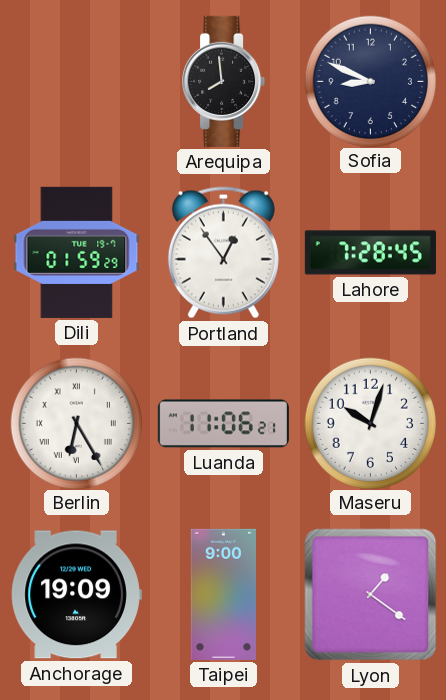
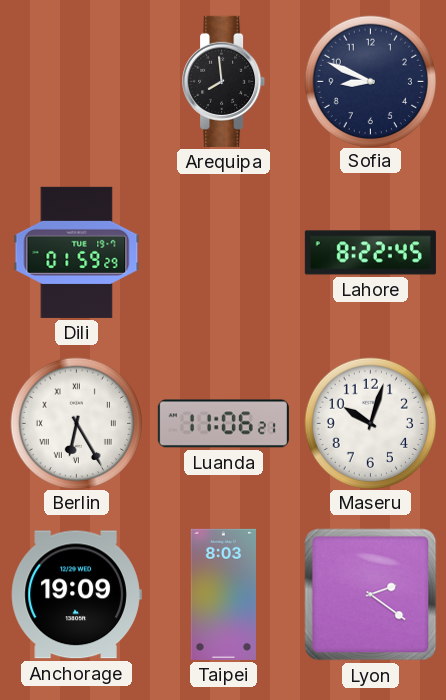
Portland: 12:54 -> none
Lahore: 7:28 -> 8:22
Taipei: 9:00 -> 8:03
Lyon: 1:21 -> 2:21
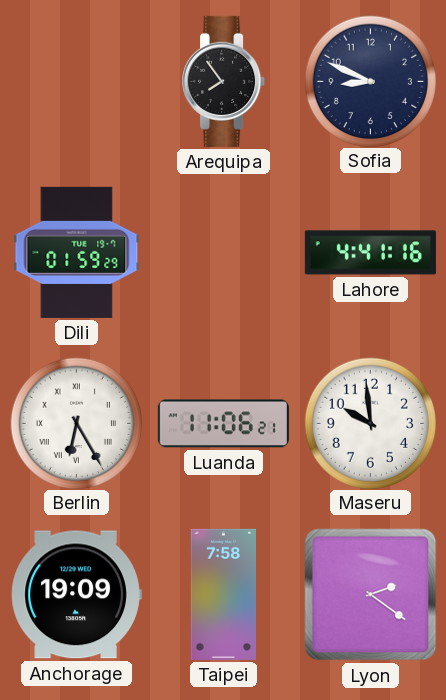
Arequipa: 7:59 -> 7:54
Lahore: 8:22 -> 4:41
Maseru: 10:03 -> 9:59
Taipei: 8:03 -> 7:58
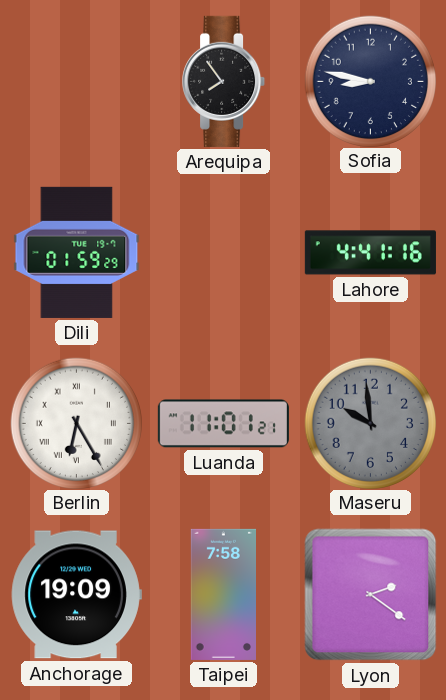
Sofia: 8:49 -> 8:47
Luanda: 11:06 -> 11:01
Maseru dial: white -> grey
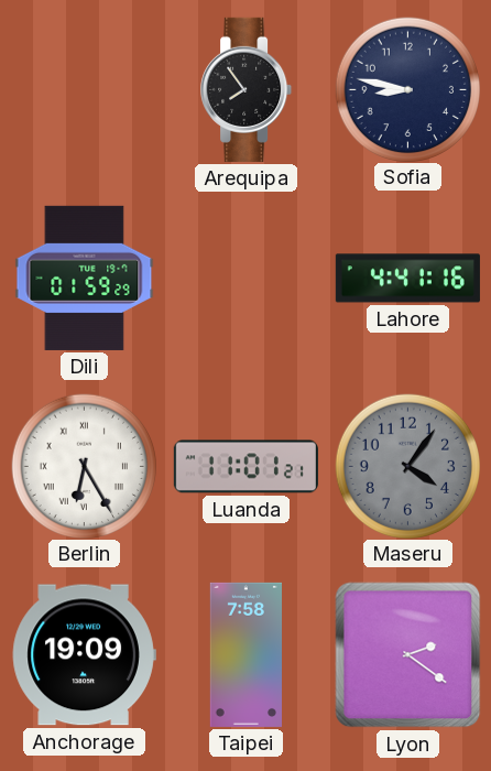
Maseru: 9:59 -> 4:06
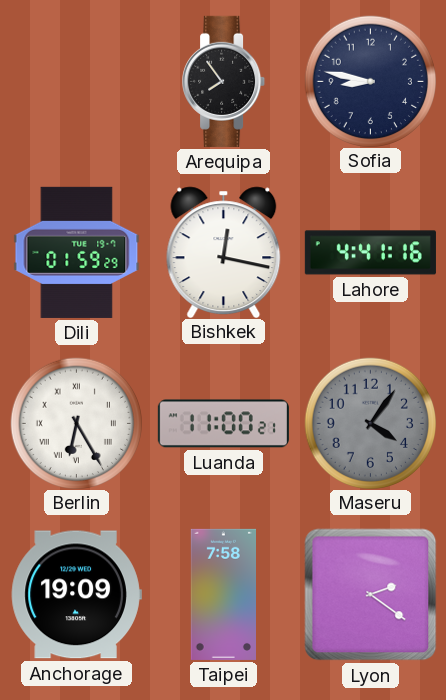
Bishkek: none -> 12:17
Luanda: 11:01 -> 11:00
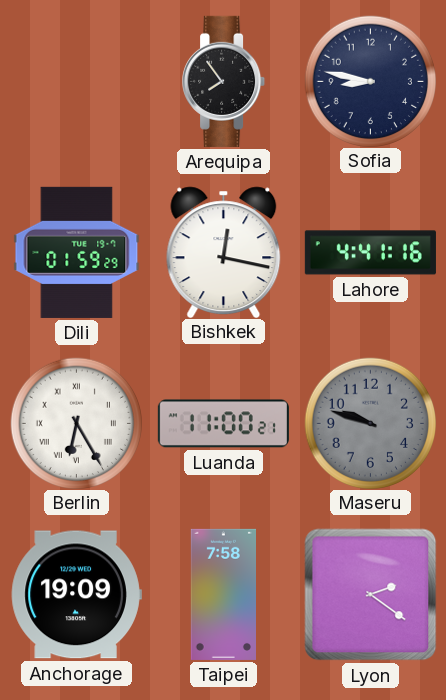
Maseru: 4:06 -> 9:48
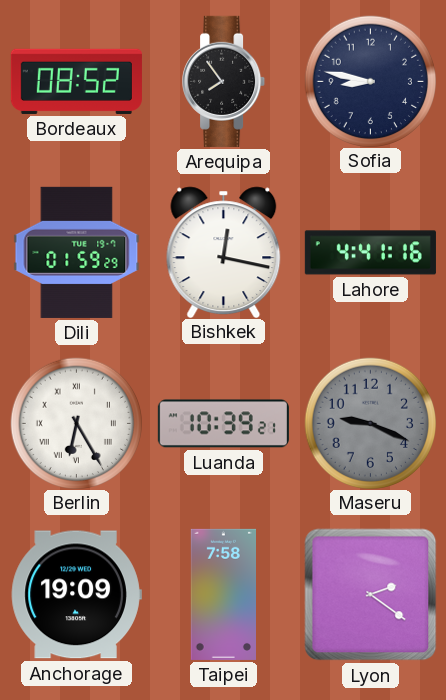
Bordeaux: none -> 08:52
Luanda: 11:00 -> 10:39
Maseru: 9:48 -> 9:19
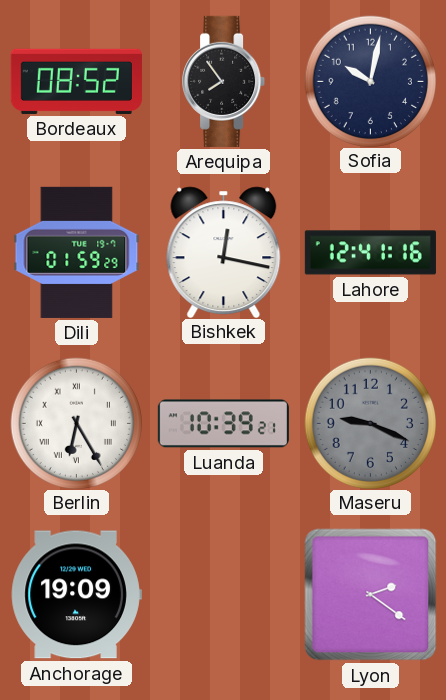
Sofia: 8:47 -> 10:02
Lahore: 4:41 -> 12:41
Taipei: 7:58 -> none
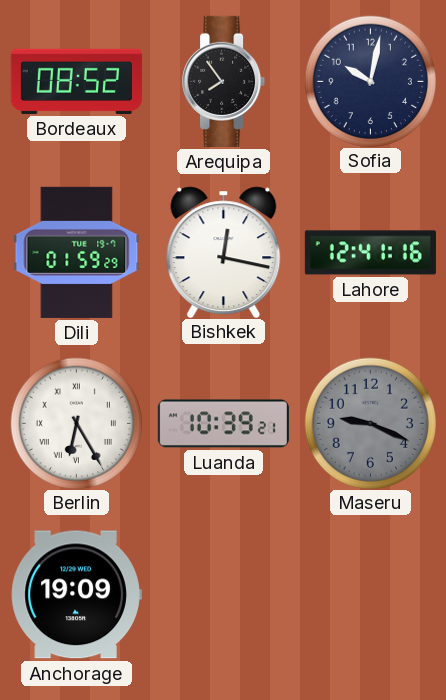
Lyon: 2:21 -> none
